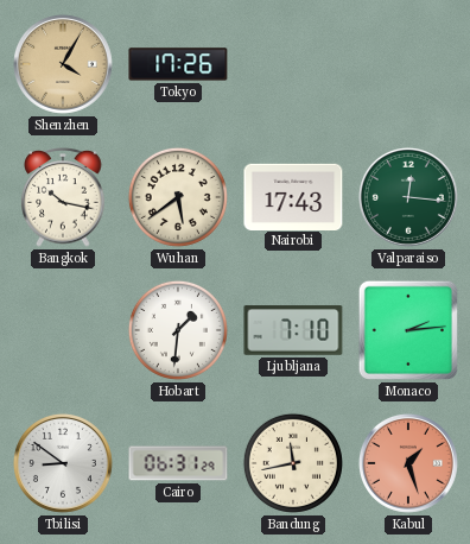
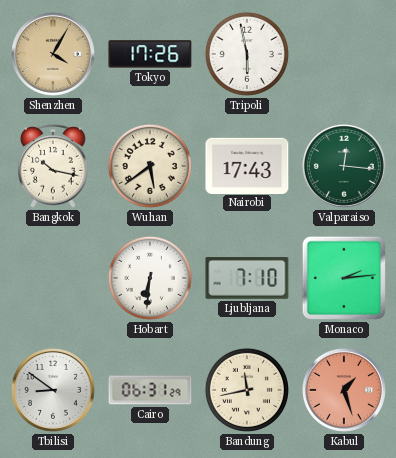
Tripoli: none -> 5:58
Hobart: 1:31 -> 6:31
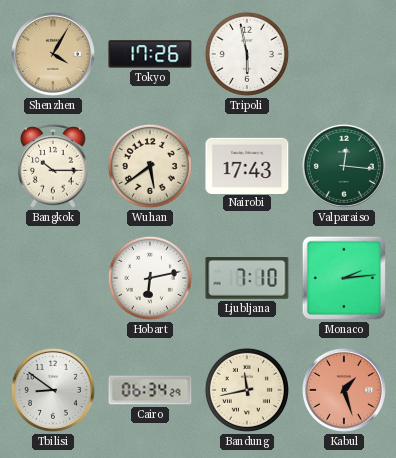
Bangkok: 10:17 -> 10:15
Hobart: 6:31 -> 6:13
Cairo: 06:31 -> 06:34
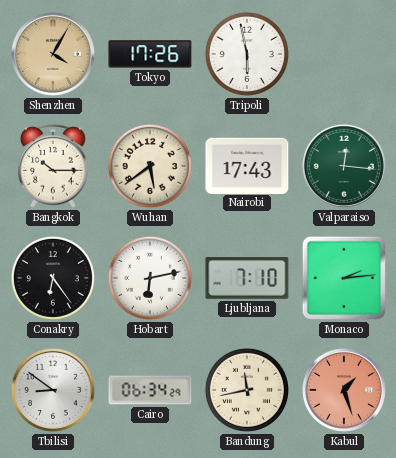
Conakry: none -> 6:24
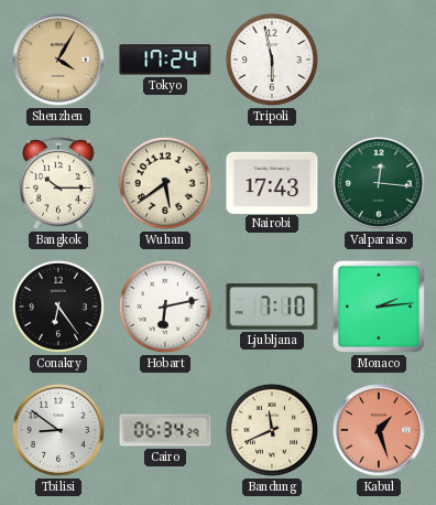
Tokyo: 17:26 -> 17:24
Bandung: 11:43 -> 11:41
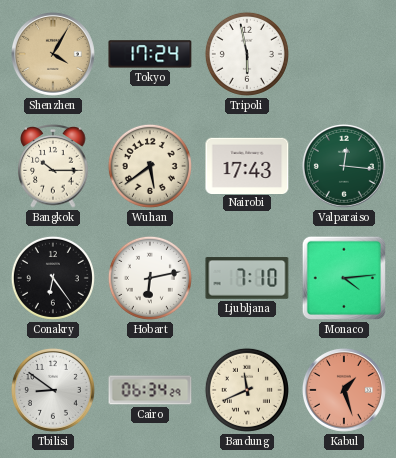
Monaco: 2:14 -> 4:14
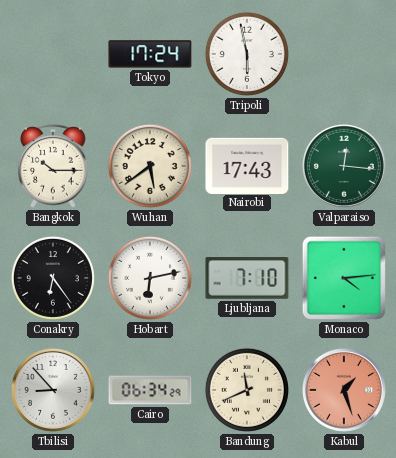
Shenzhen: 4:05 -> none
Tbilisi: 8:51 -> 8:53
